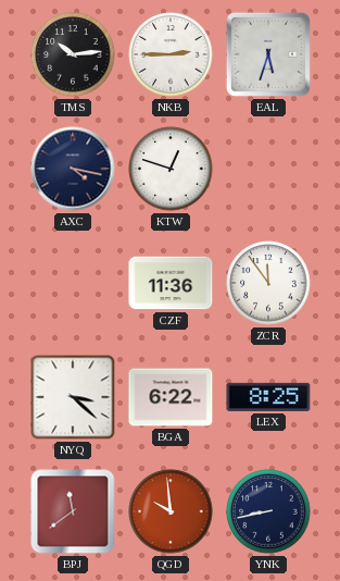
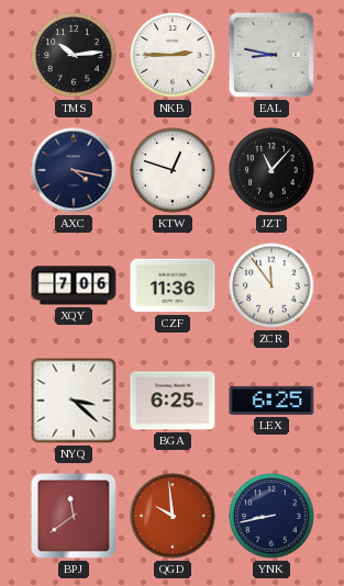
EAL: 5:33 -> 8:47
JZT: none -> 11:07
XQY: none -> 7:06
BGA: 6:22 -> 6:25
LEX: 8:25 -> 6:25
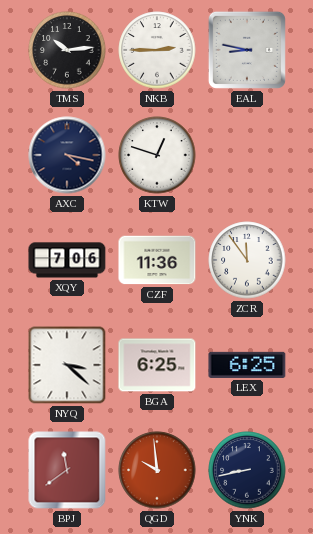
JZT: 11:07 -> none
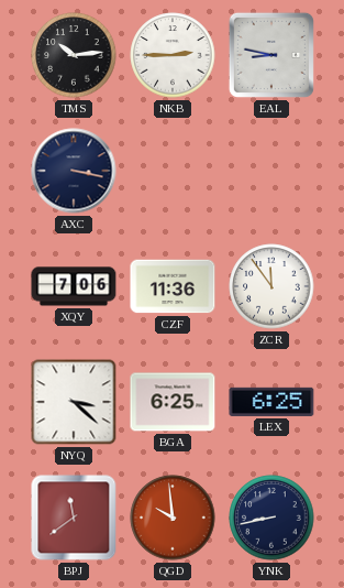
AXC: 4:17 -> 3:17
KTW: 12:48 -> none
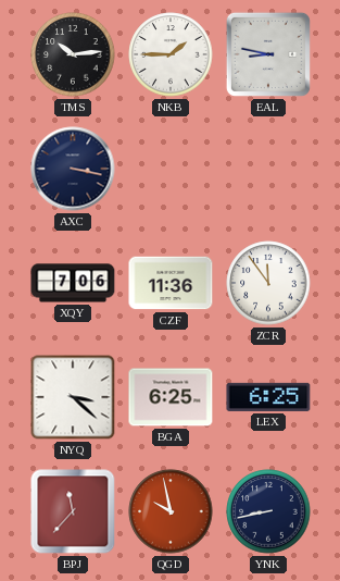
NKB: 2:45 -> 1:45
BPJ: 11:39 -> 11:37
QGD: 9:59 -> 9:58
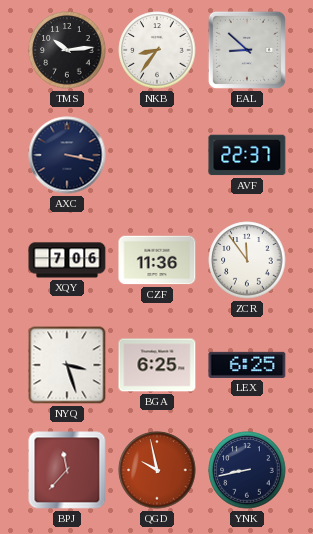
NKB: 1:45 -> 8:36
EAL: 8:47 -> 8:52
AVF: none -> 22:37
NYQ: 3:22 -> 3:27
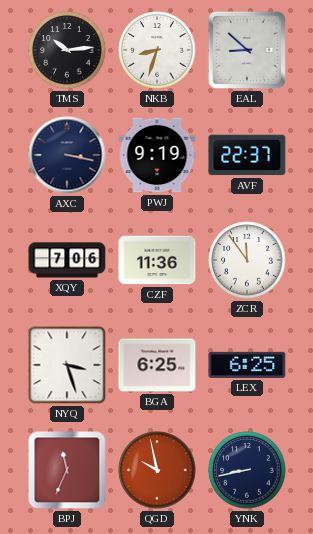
NKB: 8:36 -> 8:33
PWJ: none -> 9:19
BPJ: 11:37 -> 11:34
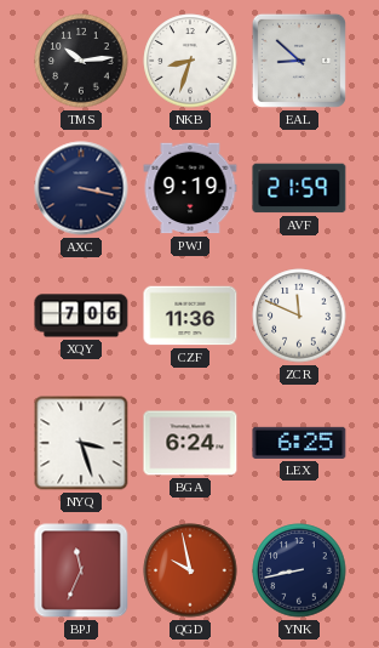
AVF: 22:37 -> 21:59
ZCR: 11:54 -> 11:49
BGA: 6:25 -> 6:24
